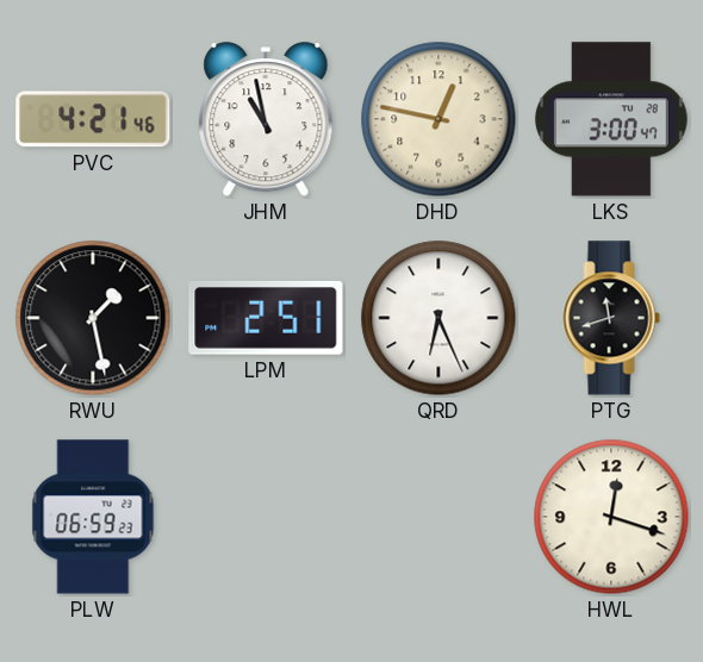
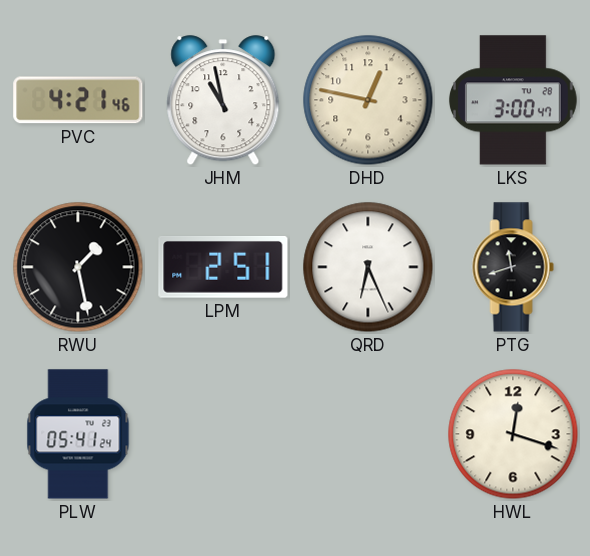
PLW: 06:59 -> 05:41
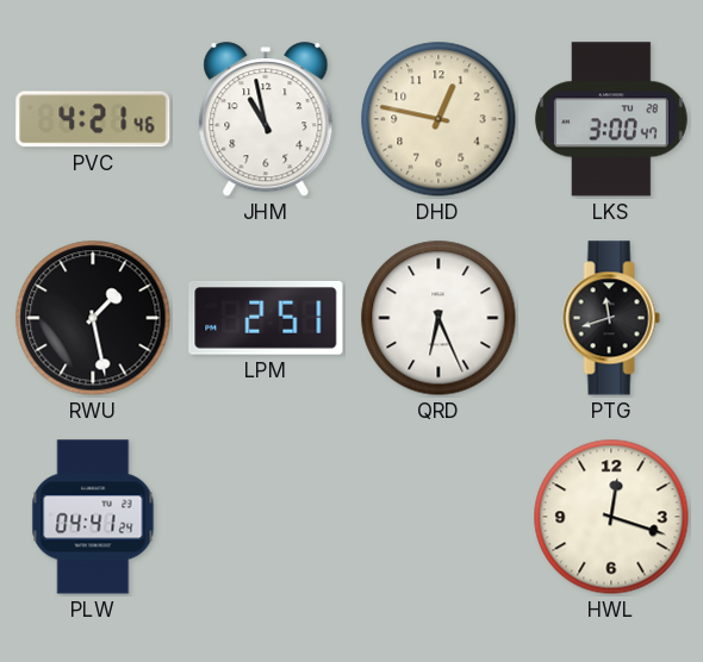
PLW: 05:41 -> 04:41
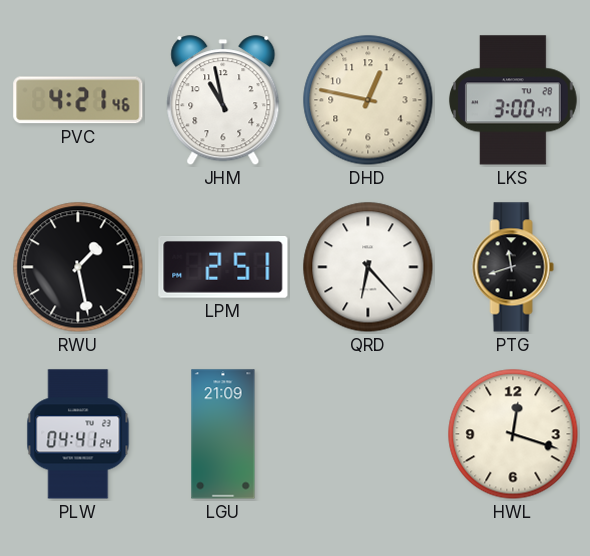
QRD: 6:26 -> 6:23
LGU: none -> 21:09
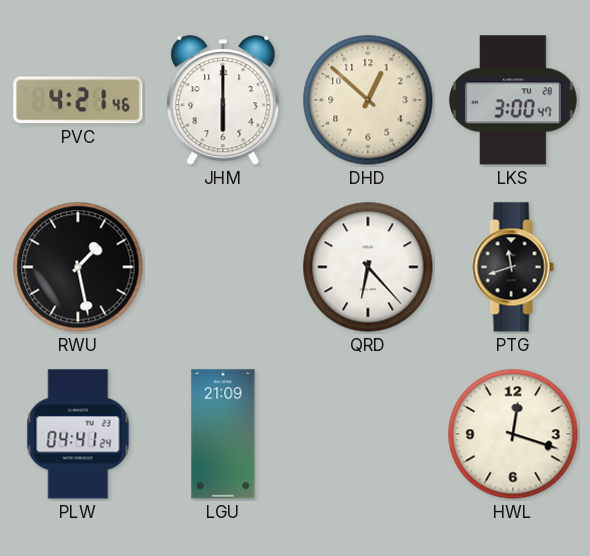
JHM: 10:58 -> 6:00
DHD: 12:47 -> 12:52
LPM: 2:51 -> none
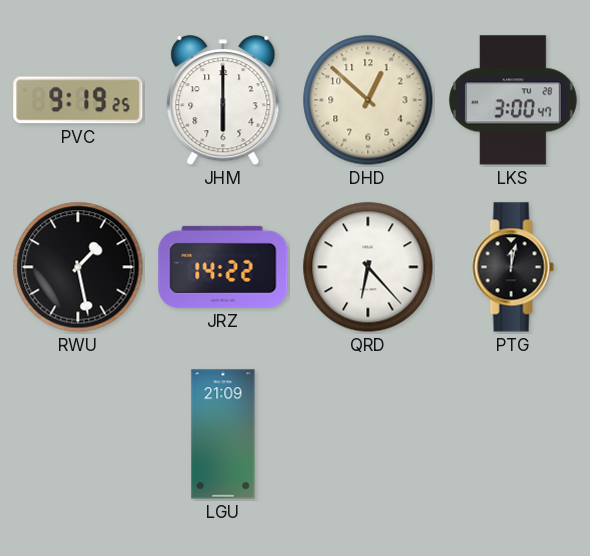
PVC: 4:21 -> 9:19
JRZ: none -> 14:22
PTG: 11:42 -> 12:02
PLW: 04:41 -> none
HWL: 12:18 -> none
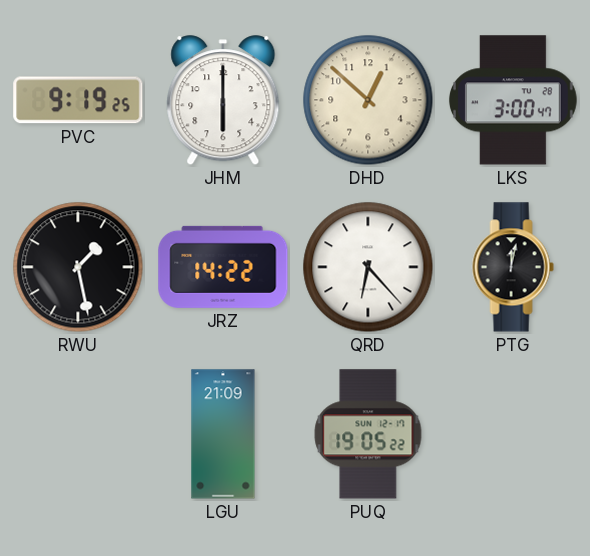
PUQ: none -> 19:05
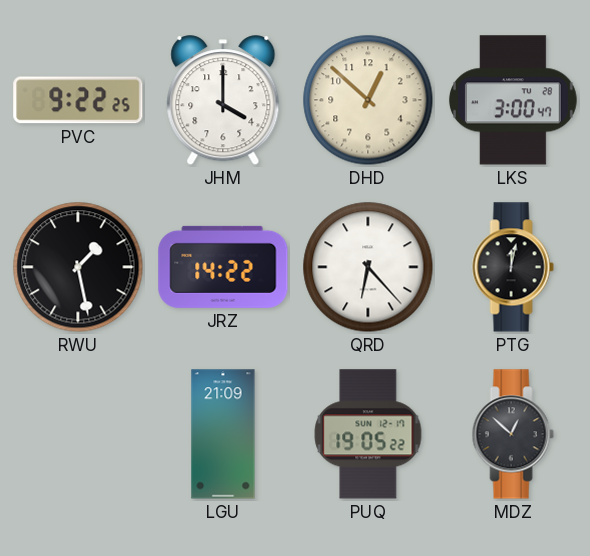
PVC: 9:19 -> 9:22
JHM: 6:00 -> 4:00
MDZ: none -> 12:52
